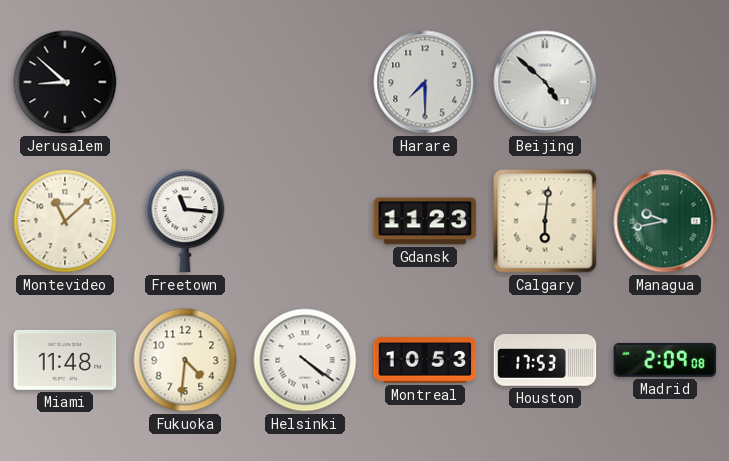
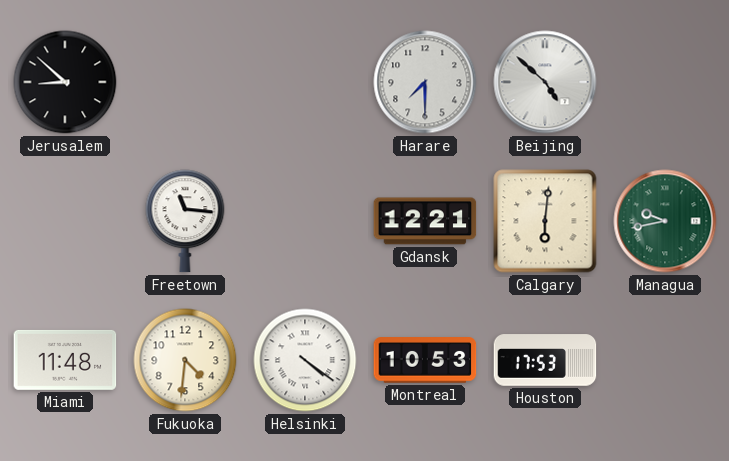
Montevideo: 11:08 -> none
Gdansk: 11:23 -> 12:21
Madrid: 2:09 -> none
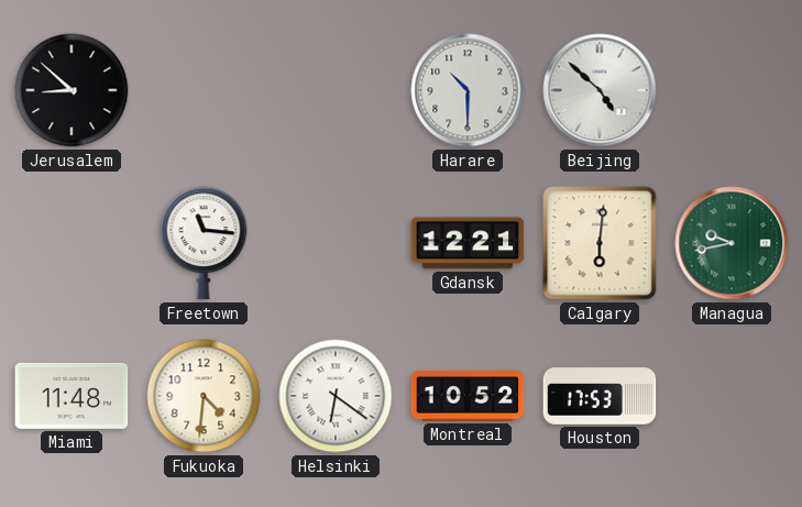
Harare: 7:30 -> 10:30
Helsinki: 4:21 -> 6:21
Montreal: 10:53 -> 10:52
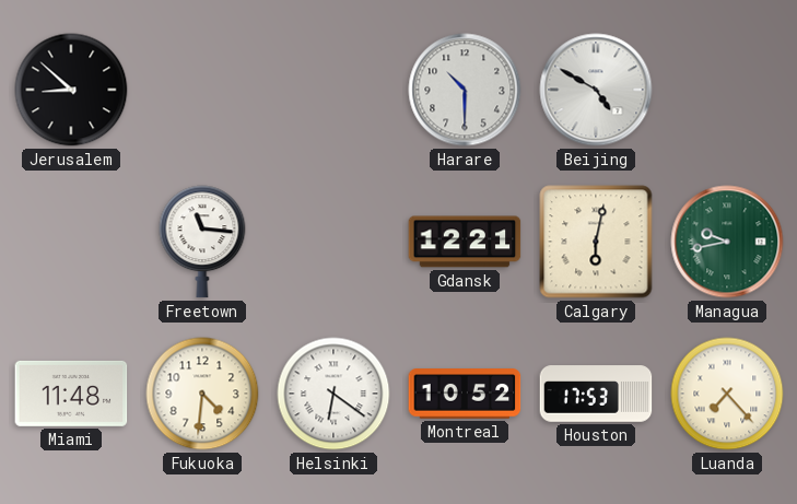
Beijing: 4:52 -> 4:50
Calgary: 6:01 -> 6:02
Luanda: none -> 7:23
